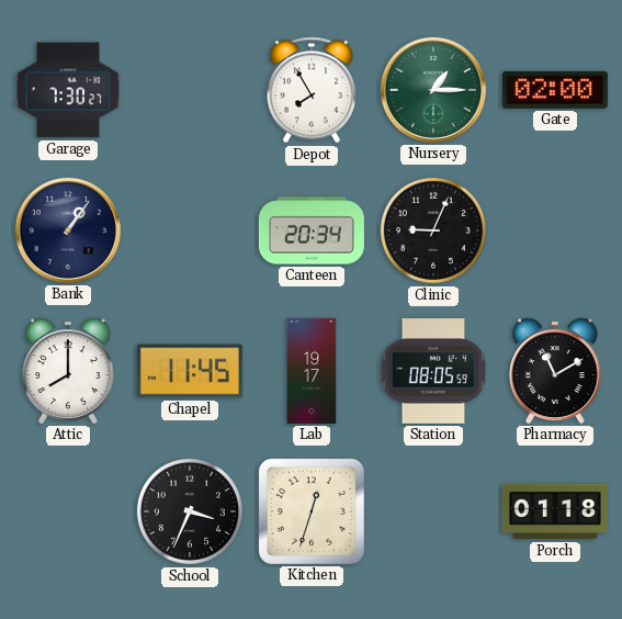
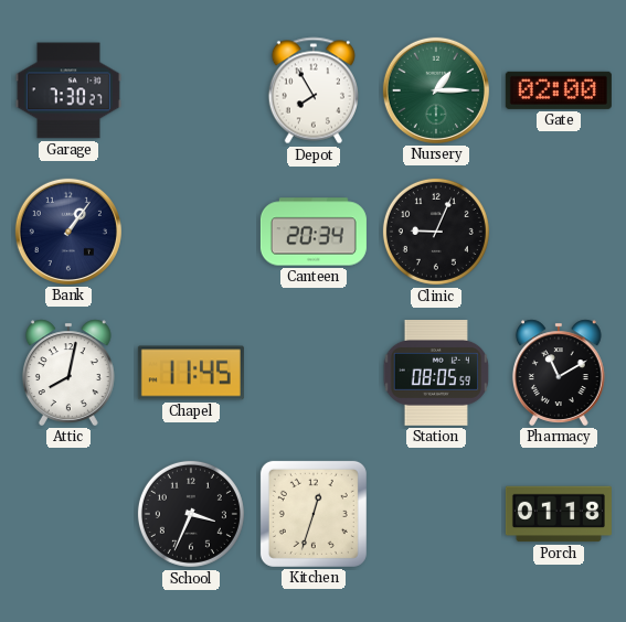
Attic: 8:00 -> 8:02
Lab: 19:17 -> none
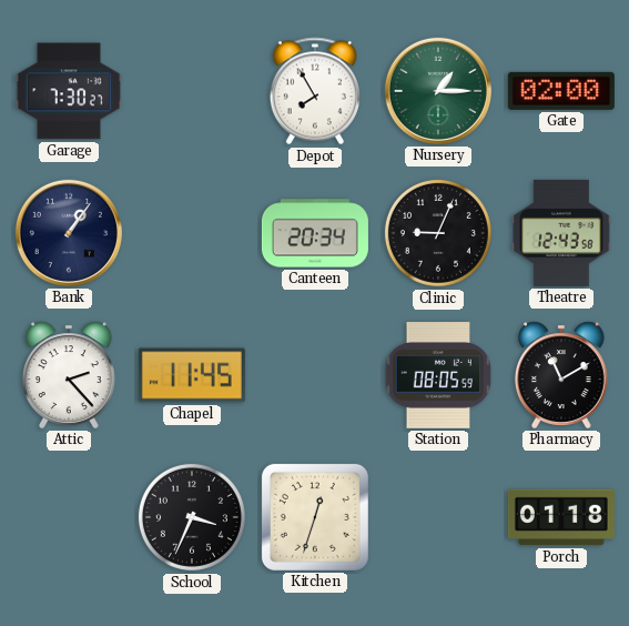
Theatre: none -> 12:43
Attic: 8:02 -> 2:23
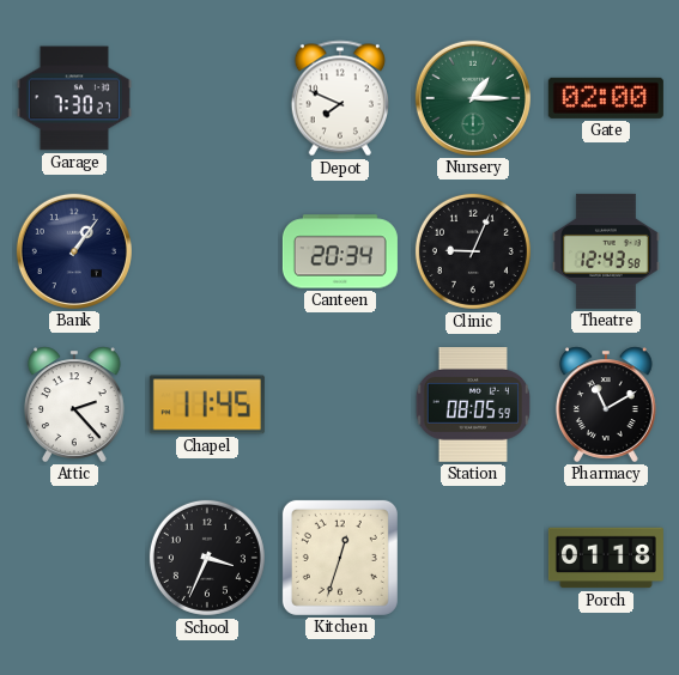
Depot: 7:55 -> 7:49
